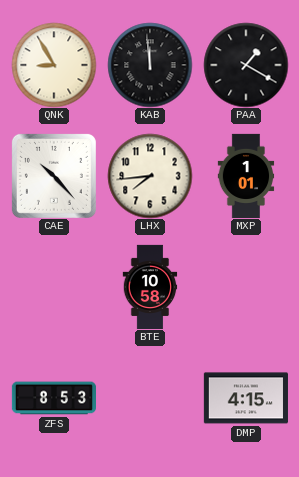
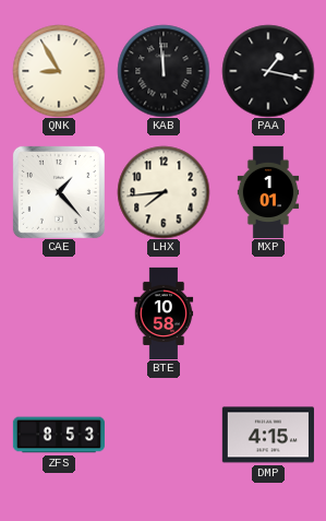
PAA: 1:20 -> 1:17
CAE: 10:23 -> 1:23
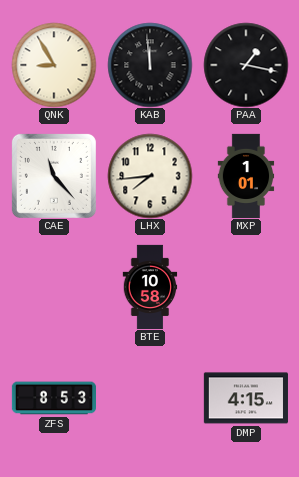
CAE: 1:23 -> 11:23
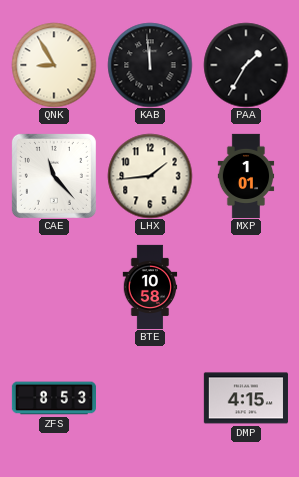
PAA: 1:17 -> 1:35
LHX: 7:44 -> 1:44
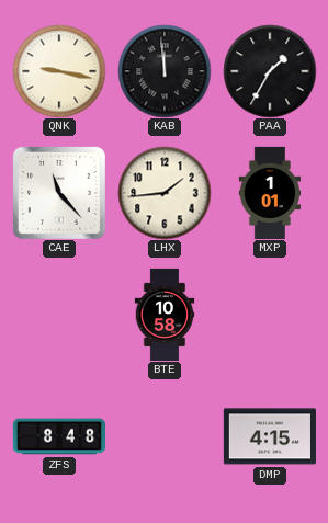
QNK: 8:55 -> 9:17
ZFS: 8:53 -> 8:48
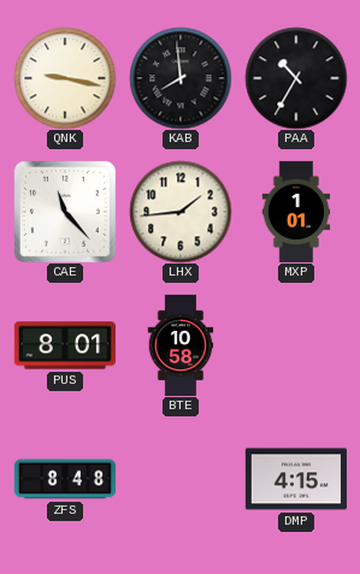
KAB: 11:59 -> 7:59
PAA: 1:35 -> 10:35
PUS: none -> 8:01
